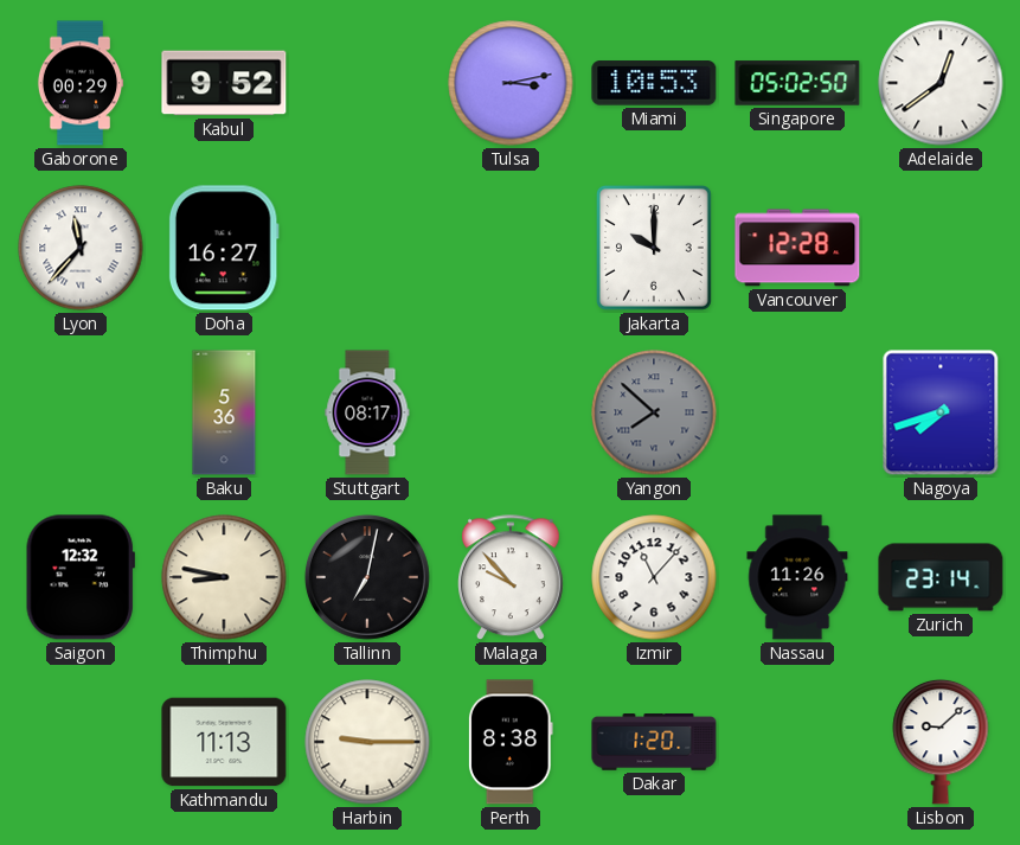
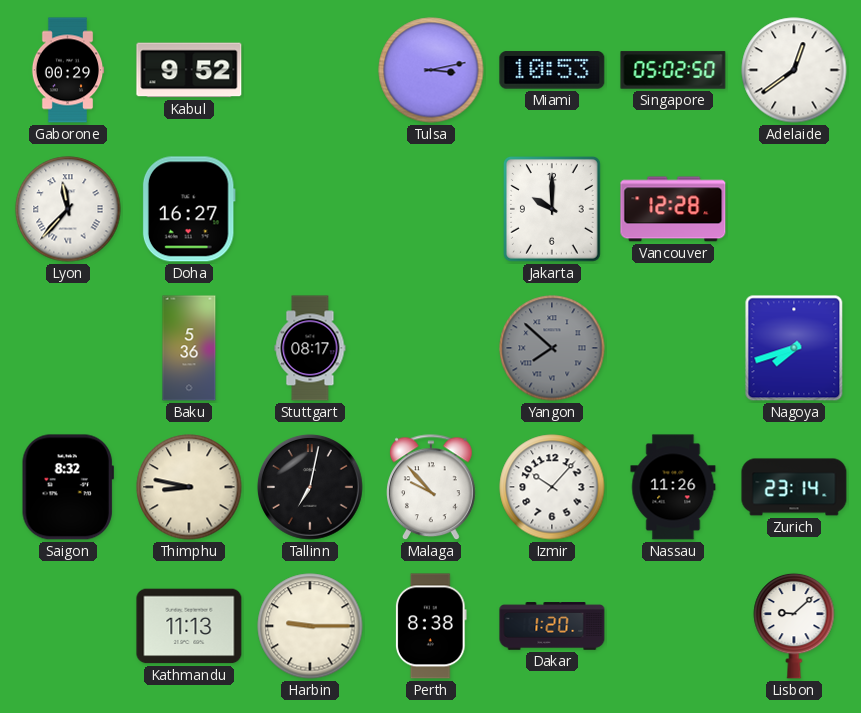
Saigon: 12:32 -> 8:32
Izmir: 11:07 -> 10:07
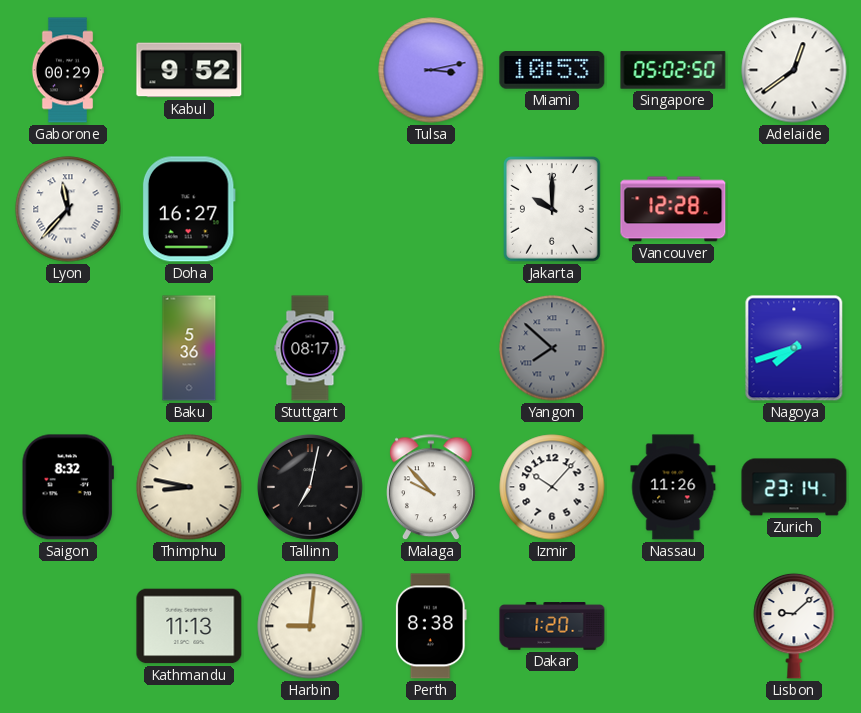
Harbin: 9:15 -> 9:01
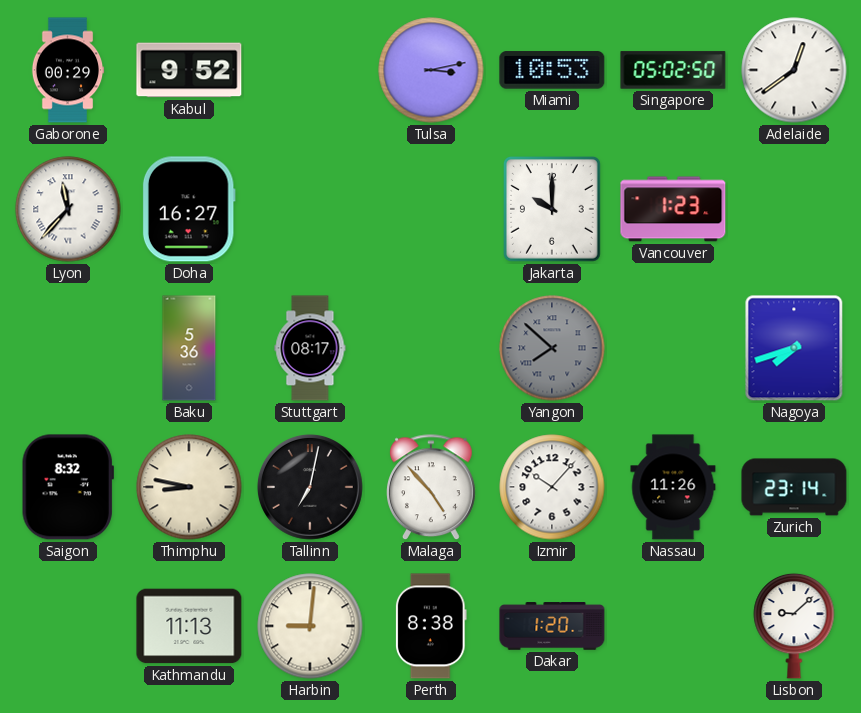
Vancouver: 12:28 -> 1:23
Malaga: 9:53 -> 4:53
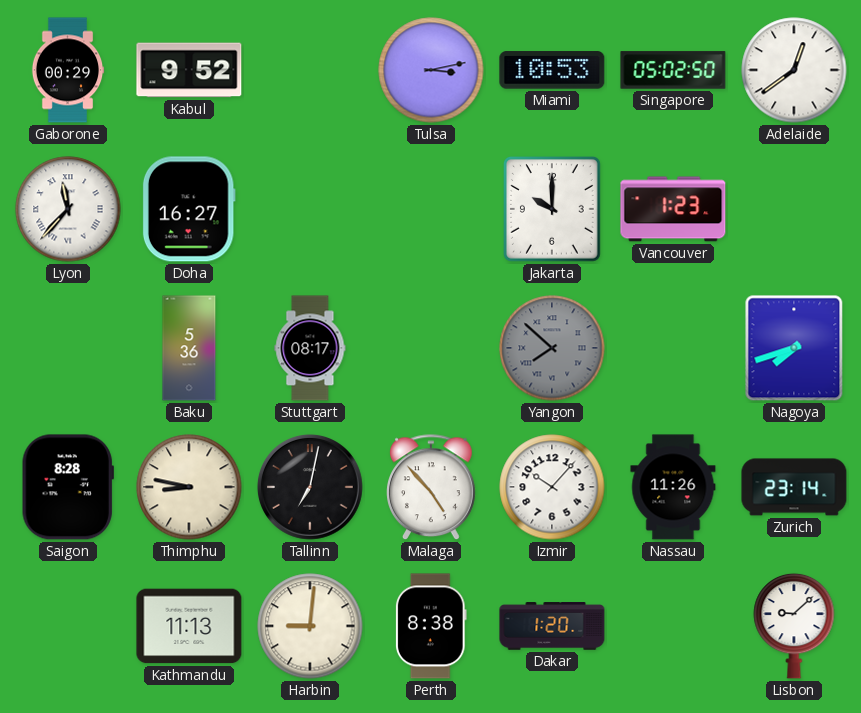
Saigon: 8:32 -> 8:28
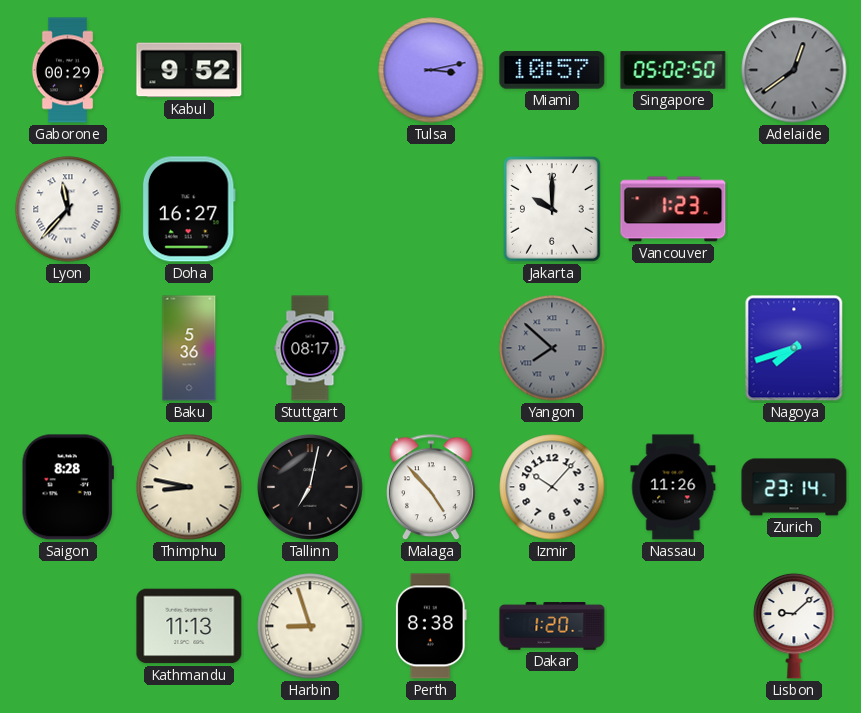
Miami: 10:53 -> 10:57
Adelaide dial: white -> grey
Harbin: 9:01 -> 8:57
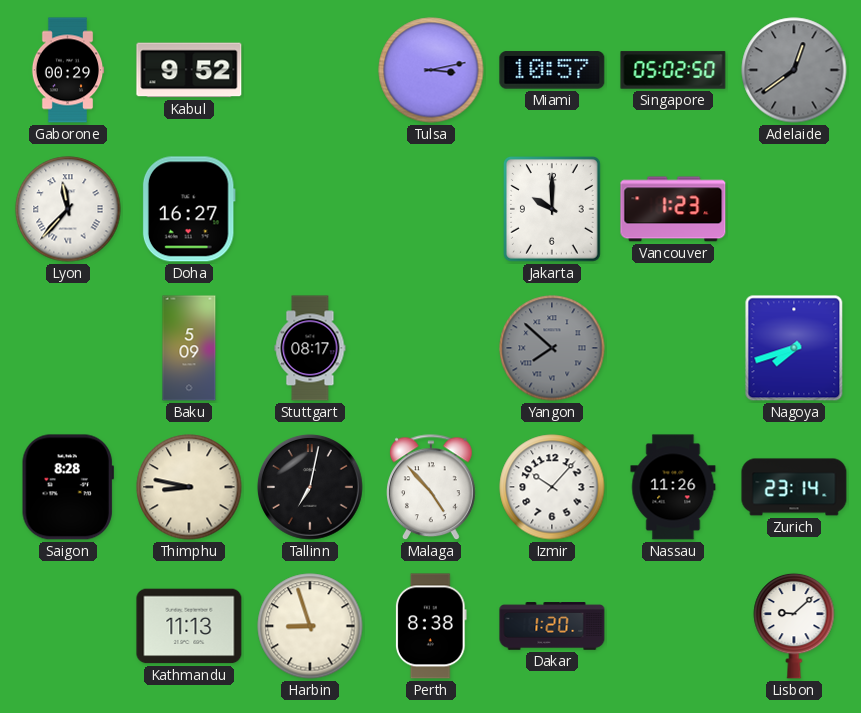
Baku: 5:36 -> 5:09
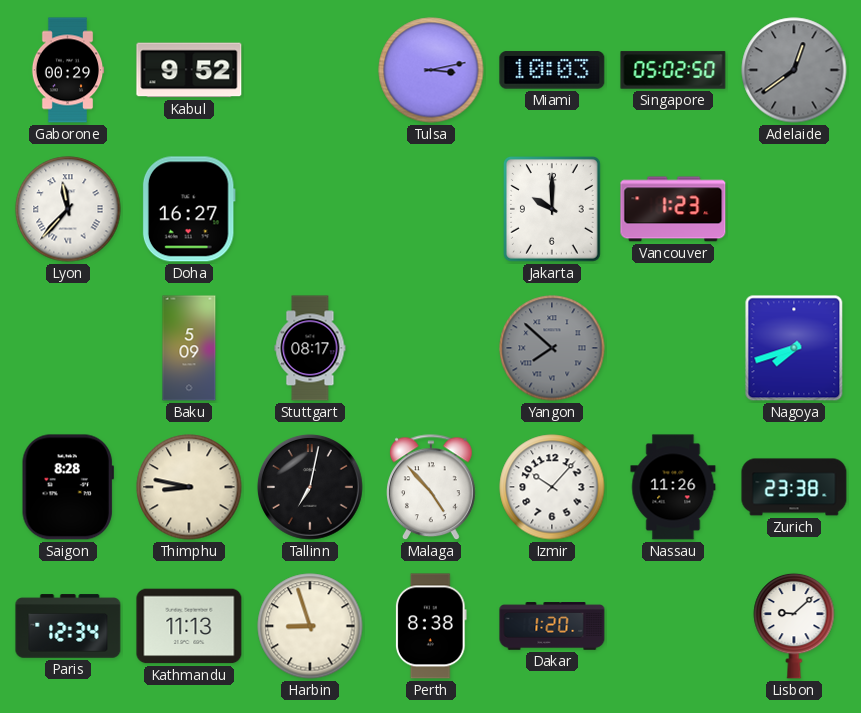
Miami: 10:57 -> 10:03
Zurich: 23:14 -> 23:38
Paris: none -> 12:34
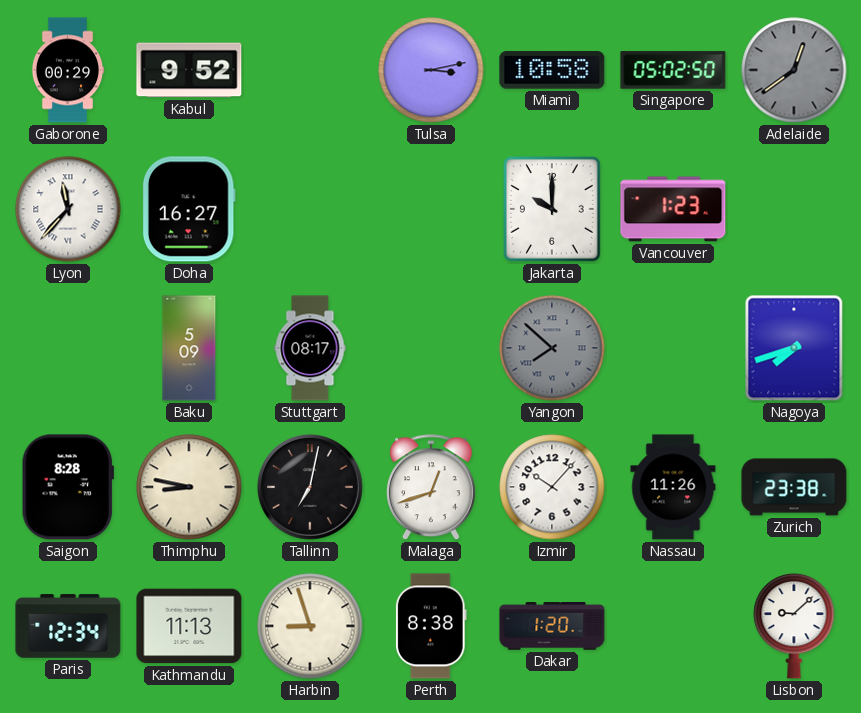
Miami: 10:03 -> 10:58
Malaga: 4:53 -> 12:42
